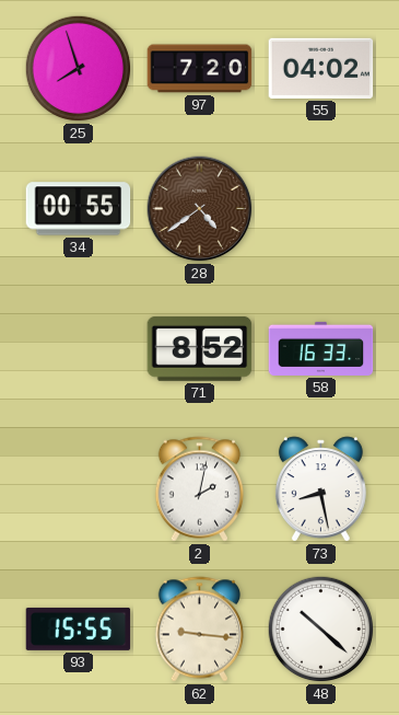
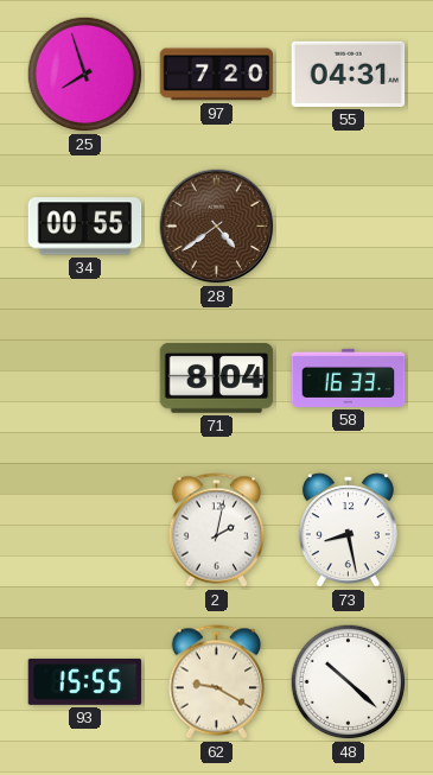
55: 04:02 -> 04:31
71: 8:52 -> 8:04
62: 9:16 -> 9:20
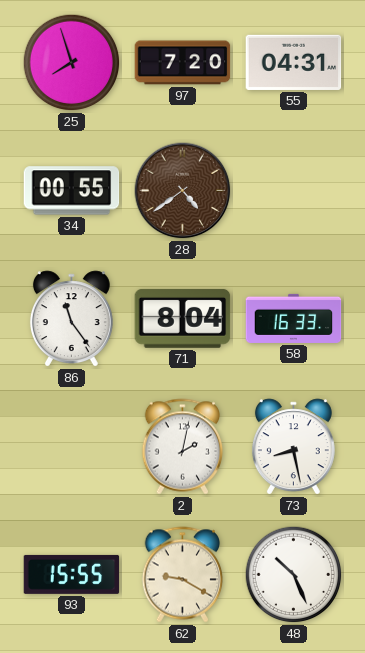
86: none -> 11:24
48: 10:22 -> 10:26
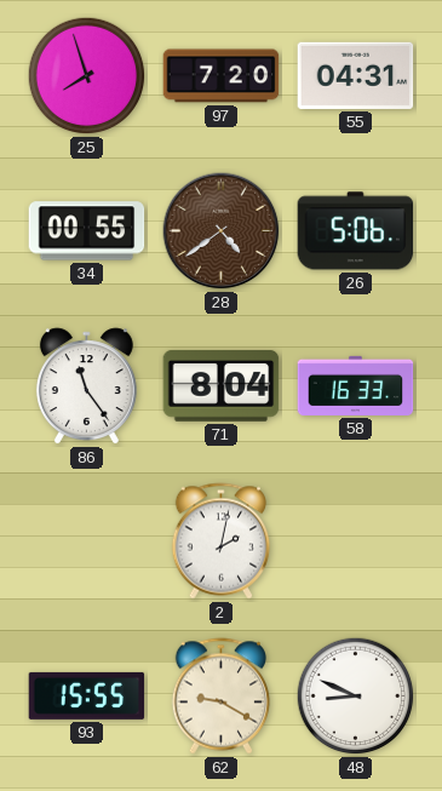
26: none -> 5:06
73: 8:28 -> none
48: 10:26 -> 8:49
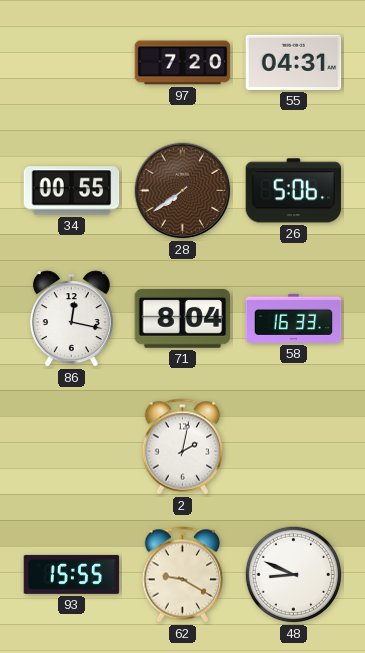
25: 7:57 -> none
28: 4:39 -> 7:39
86: 11:24 -> 12:17
